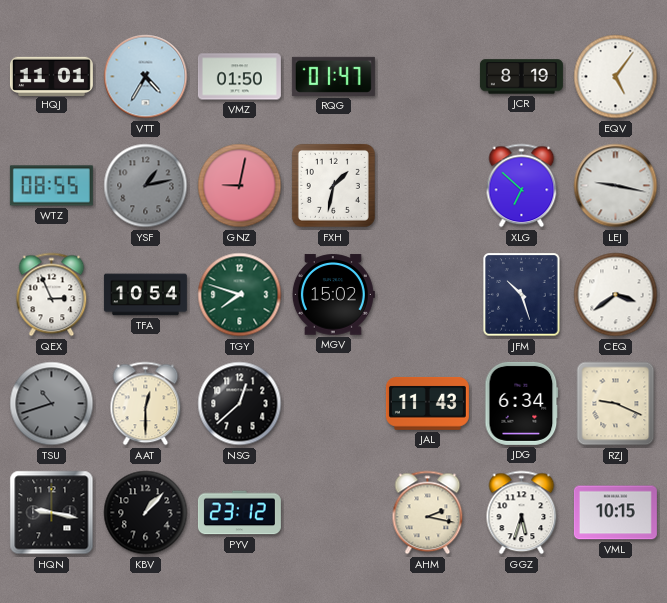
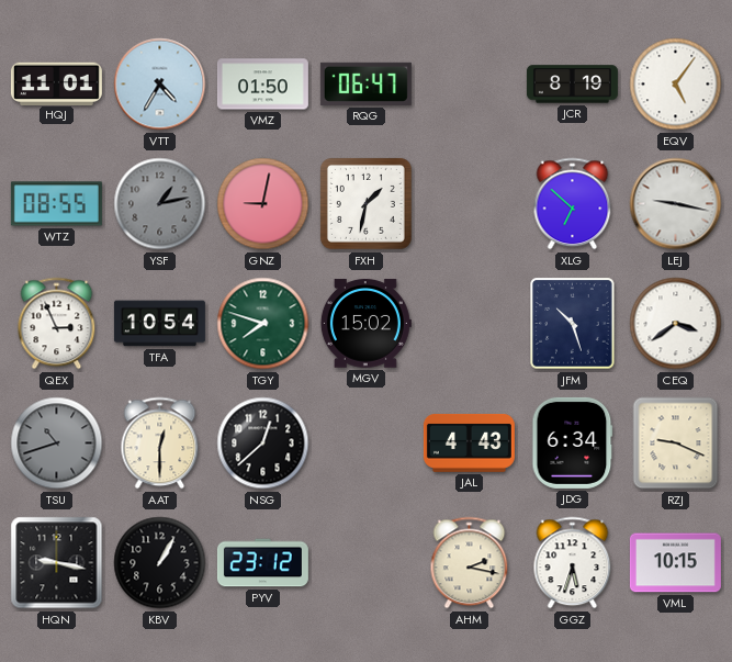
RQG: 01:47 -> 06:47
JAL: 11:43 -> 4:43
KBV: 1:07 -> 1:05
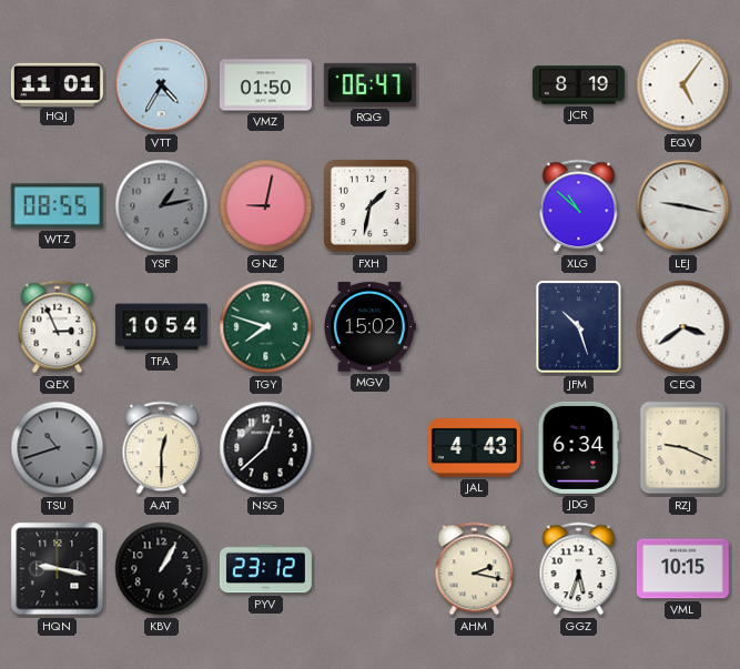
XLG: 6:52 -> 10:52
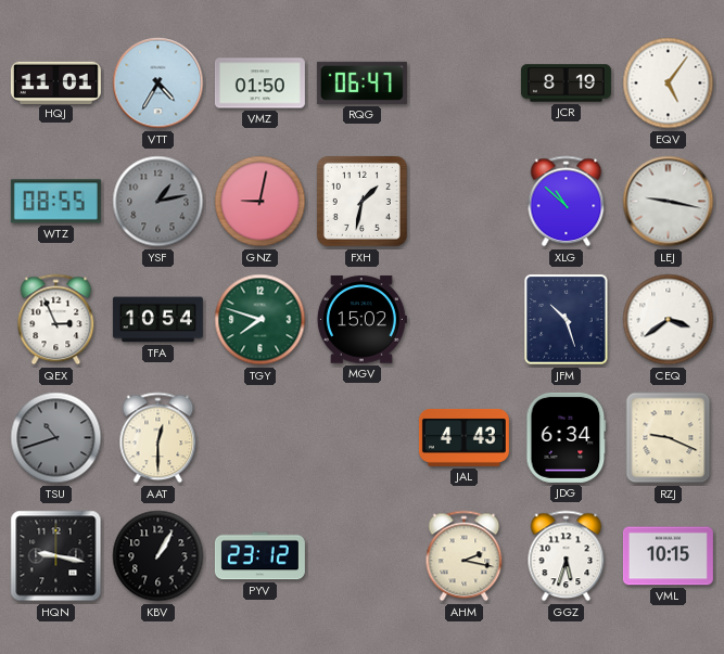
NSG: 12:38 -> none
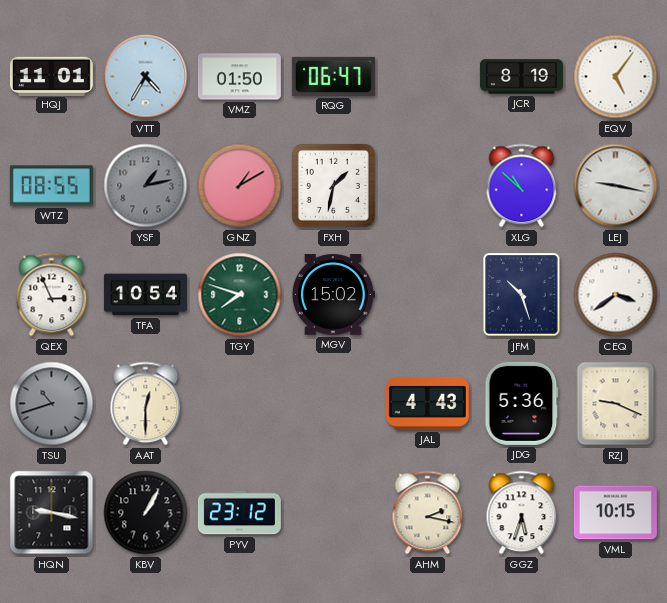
GNZ: 9:02 -> 1:10
JDG: 6:34 -> 5:36
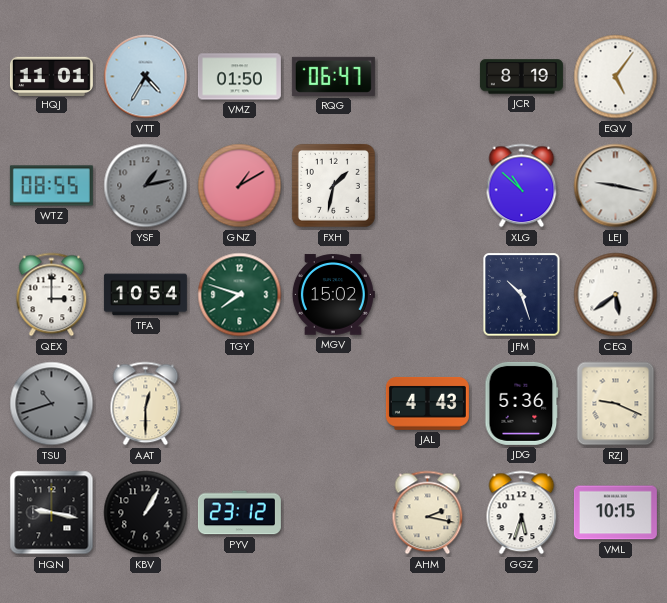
QEX: 2:56 -> 3:00
CEQ: 3:39 -> 5:39
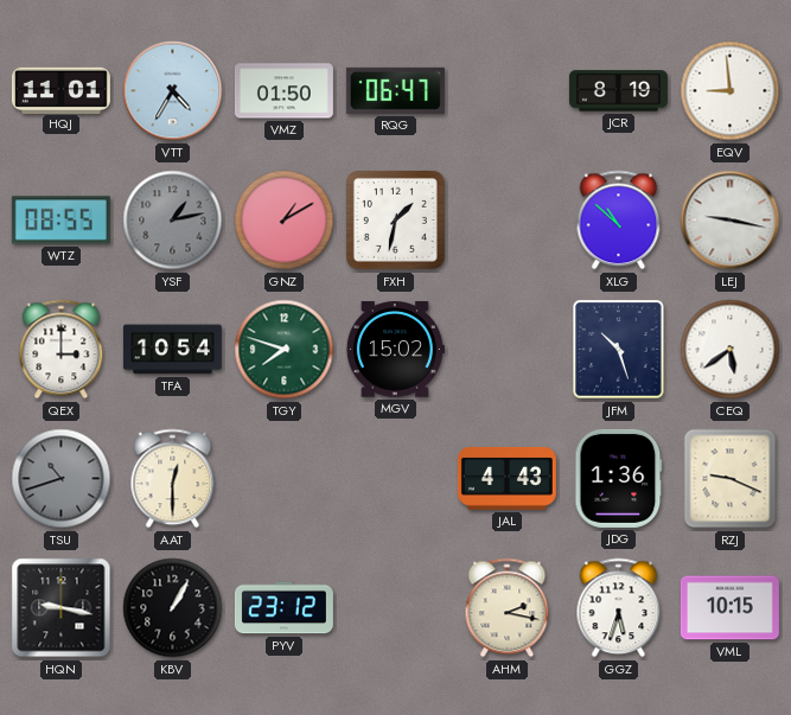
EQV: 5:06 -> 8:59
JDG: 5:36 -> 1:36
